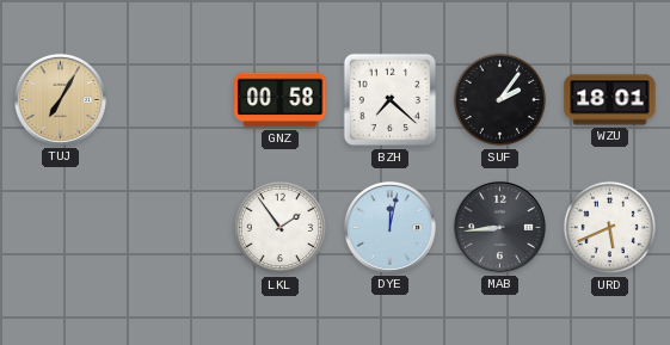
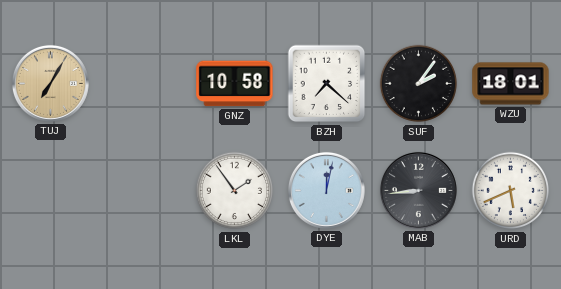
GNZ: 00:58 -> 10:58
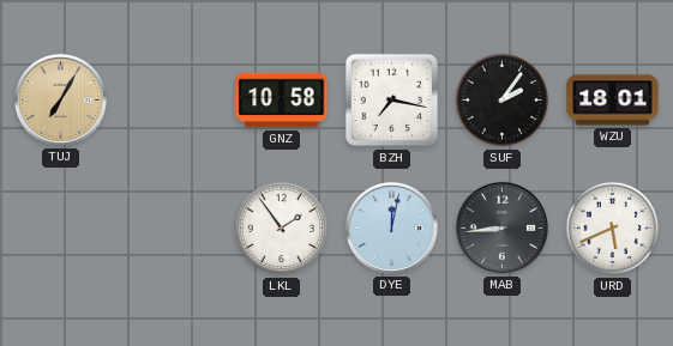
BZH: 7:22 -> 7:17
